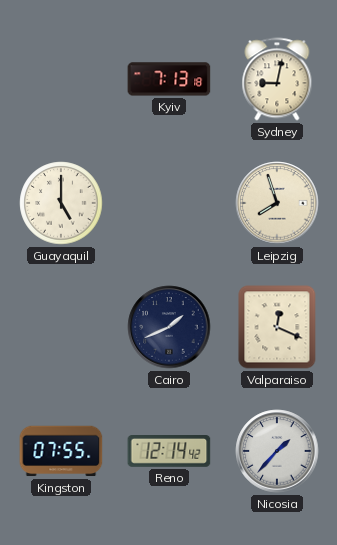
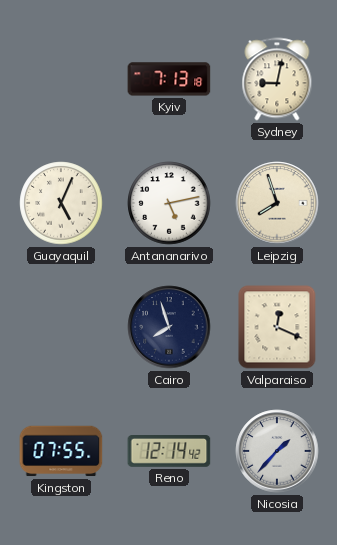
Guayaquil: 5:00 -> 5:04
Antananarivo: none -> 5:13
Cairo: 1:41 -> 7:57
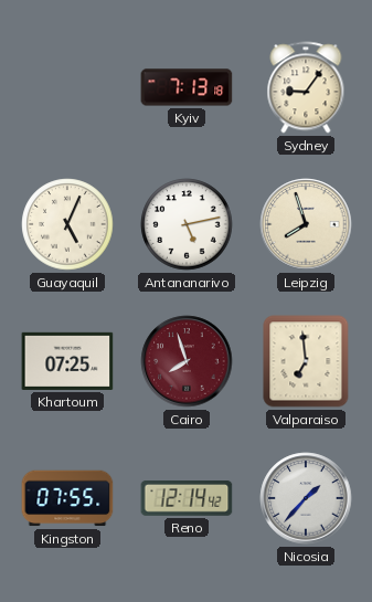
Sydney: 9:02 -> 9:06
Khartoum: none -> 07:25
Cairo dial: navy -> burgundy
Valparaiso: 12:19 -> 6:59
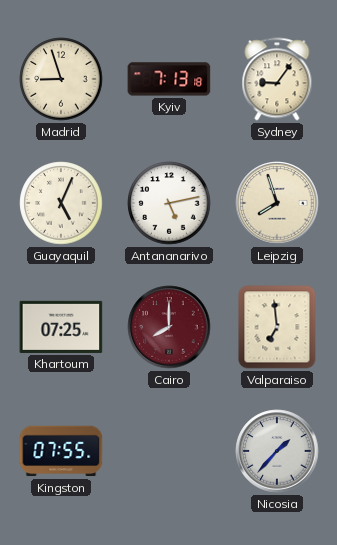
Madrid: none -> 8:57
Cairo: 7:57 -> 8:00
Reno: 12:14 -> none
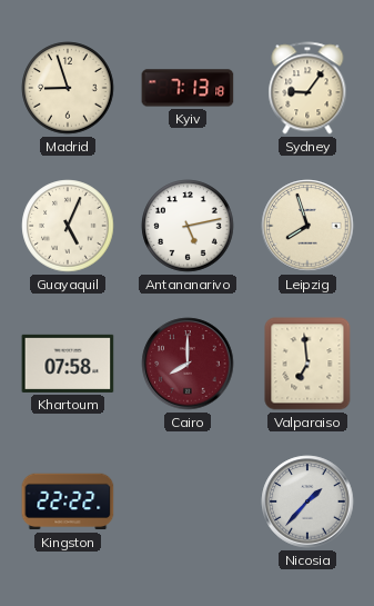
Khartoum: 07:25 -> 07:58
Kingston: 07:55 -> 22:22
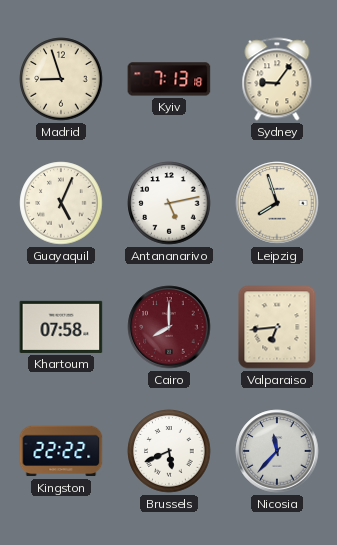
Valparaiso: 6:59 -> 6:44
Brussels: none -> 5:41
Nicosia: 1:37 -> 11:37
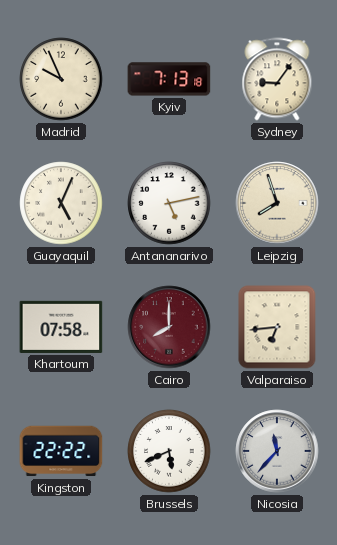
Madrid: 8:57 -> 9:56
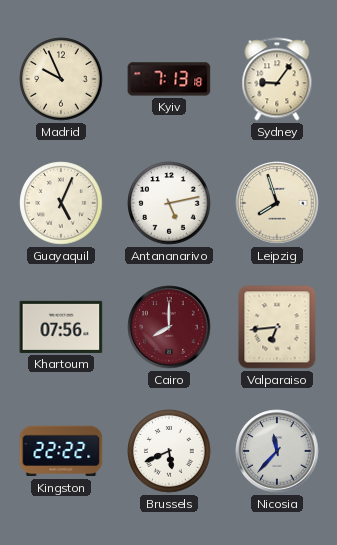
Khartoum: 07:58 -> 07:56
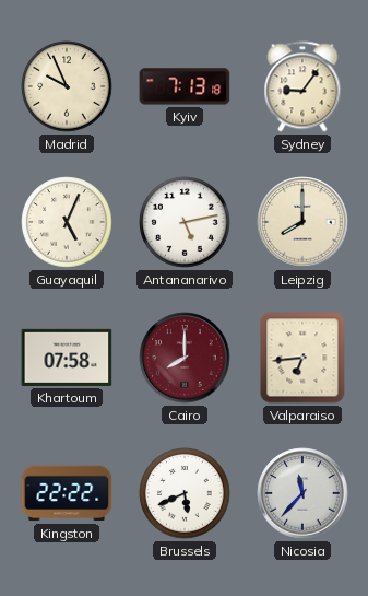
Leipzig: 7:57 -> 8:00
Khartoum: 07:56 -> 07:58
